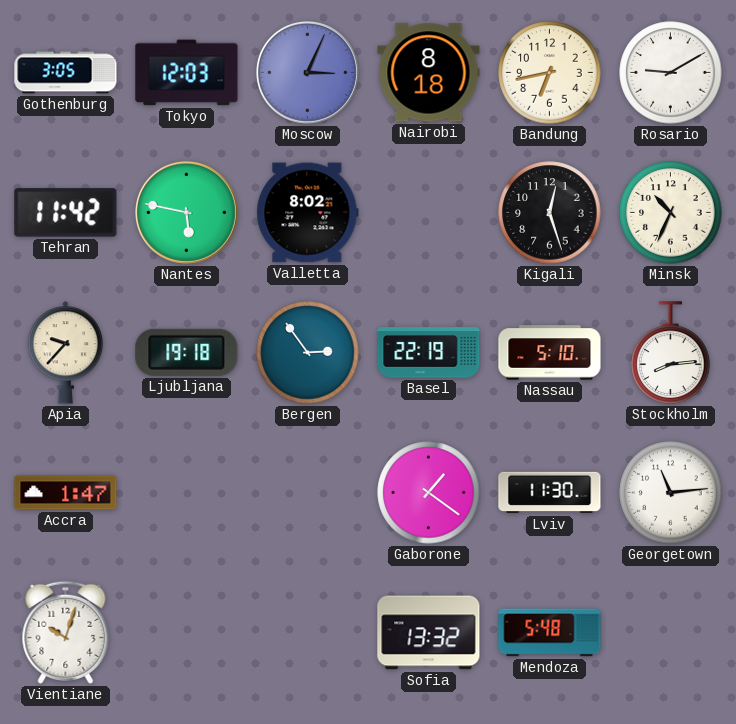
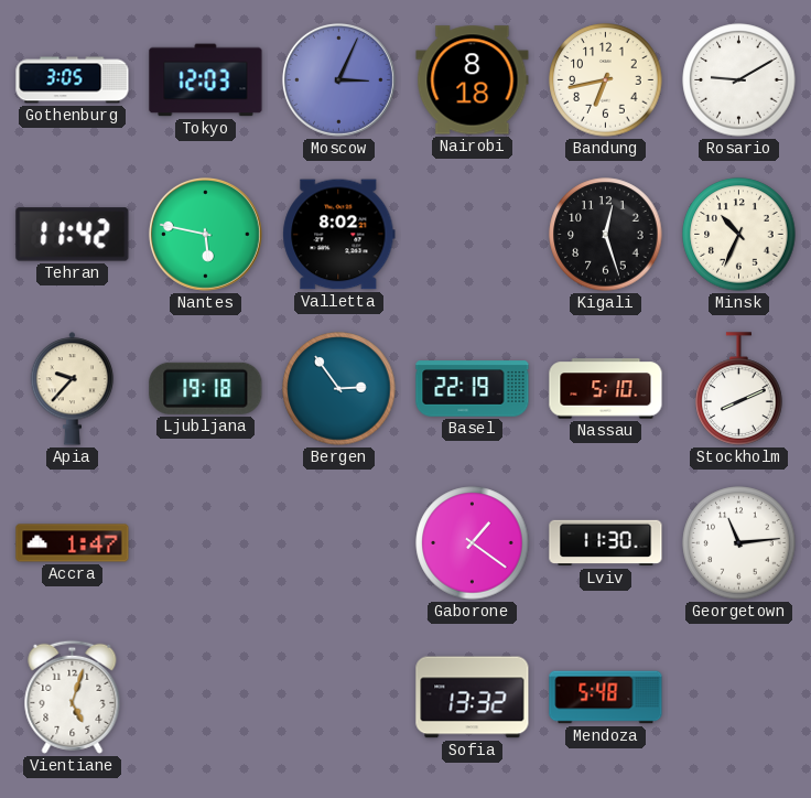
Stockholm: 8:14 -> 8:11
Vientiane: 10:03 -> 5:03
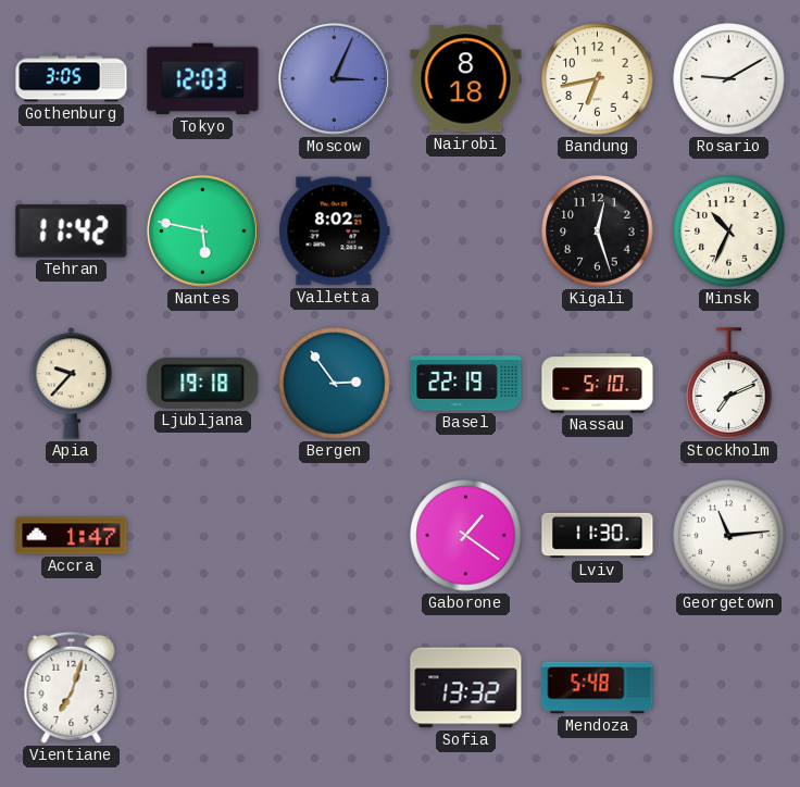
Stockholm: 8:11 -> 7:11
Vientiane: 5:03 -> 7:03
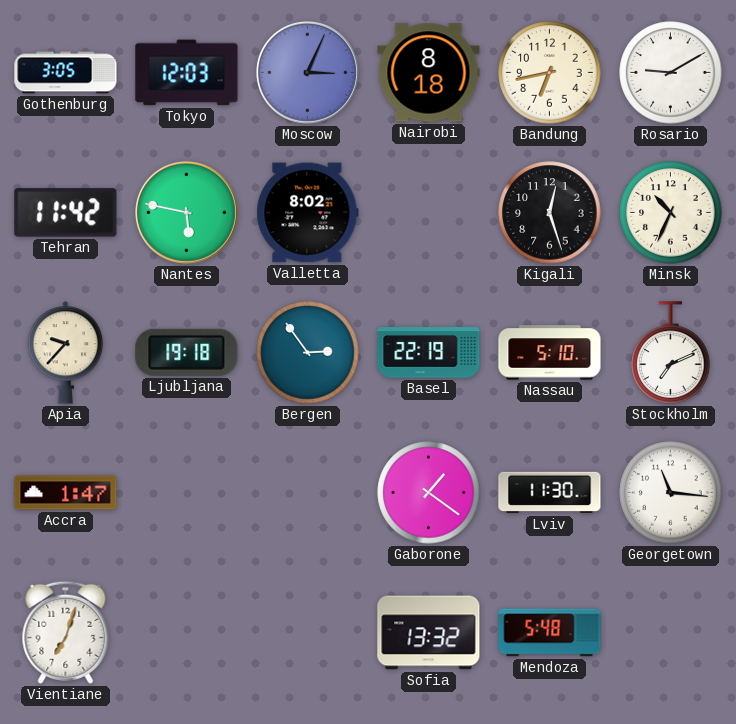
Georgetown: 11:14 -> 11:16
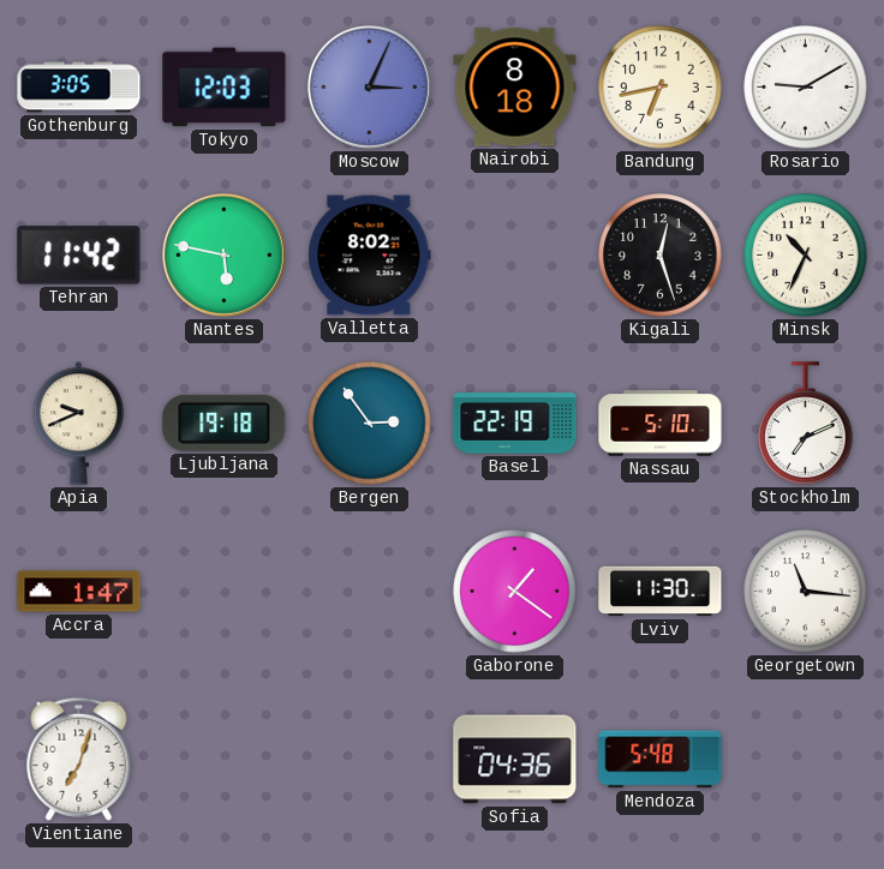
Apia: 9:37 -> 9:41
Sofia: 13:32 -> 04:36
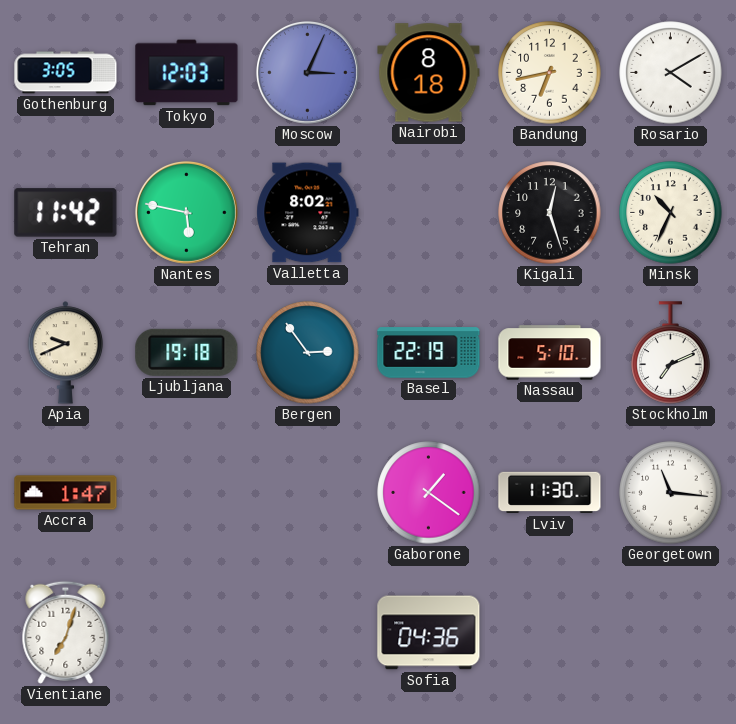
Rosario: 9:10 -> 4:10
Mendoza: 5:48 -> none
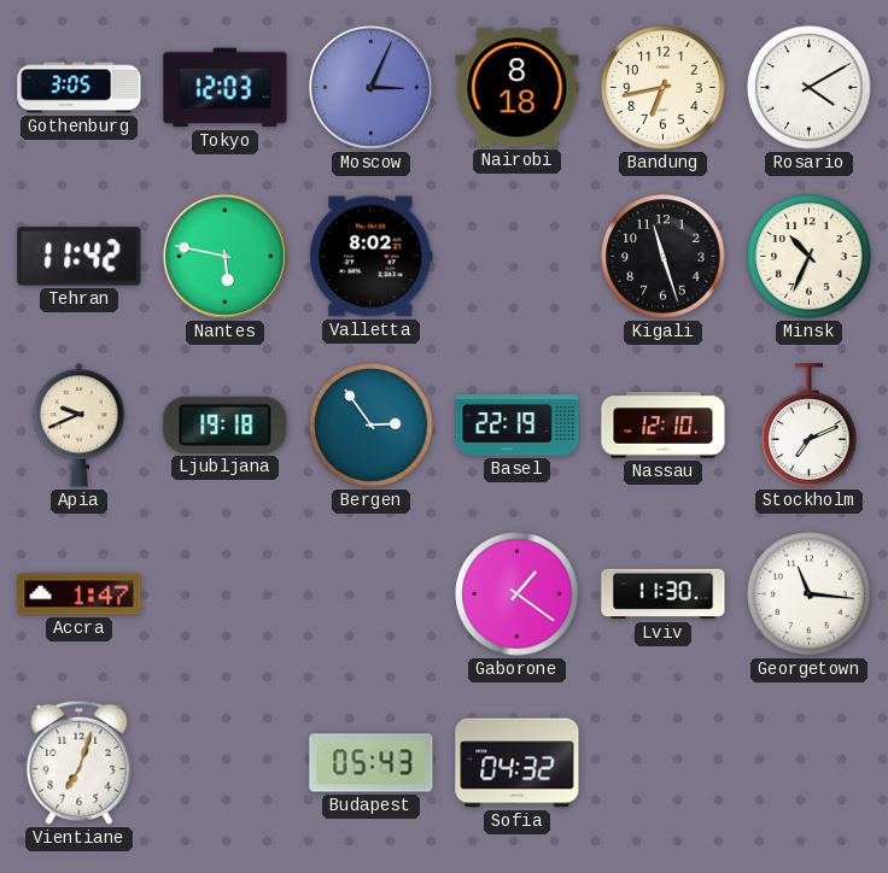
Kigali: 12:27 -> 11:27
Nassau: 5:10 -> 12:10
Budapest: none -> 05:43
Sofia: 04:36 -> 04:32
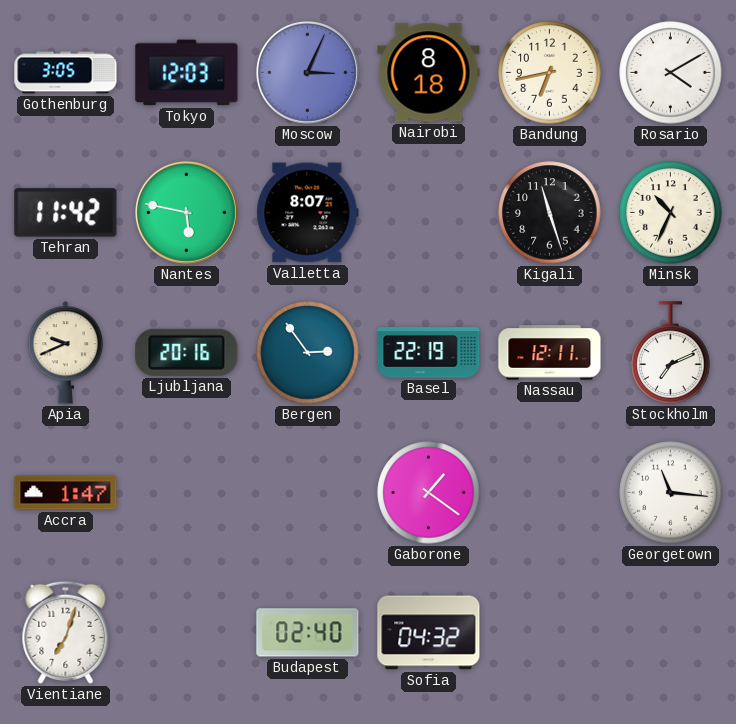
Valletta: 8:02 -> 8:07
Ljubljana: 19:18 -> 20:16
Nassau: 12:10 -> 12:11
Lviv: 11:30 -> none
Budapest: 05:43 -> 02:40
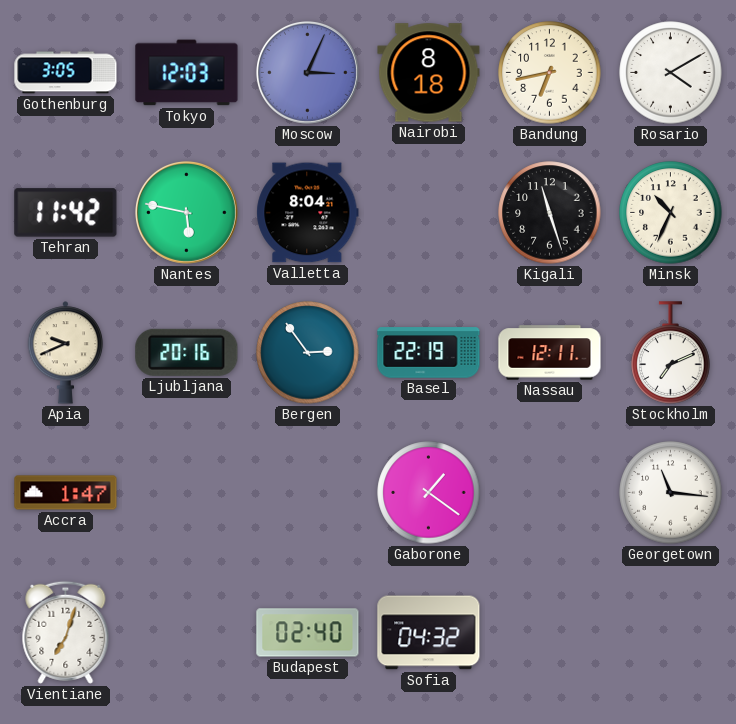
Valletta: 8:07 -> 8:04
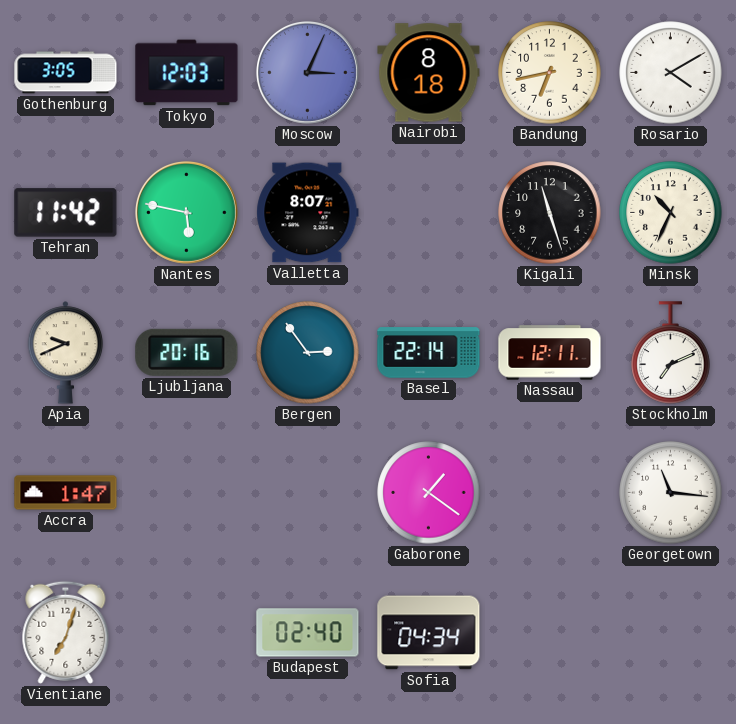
Valletta: 8:04 -> 8:07
Basel: 22:19 -> 22:14
Sofia: 04:32 -> 04:34
